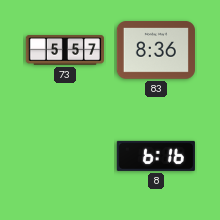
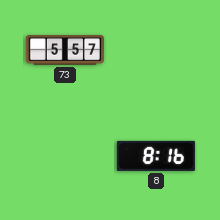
83: 8:36 -> none
8: 6:16 -> 8:16
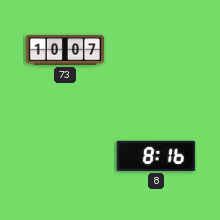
73: 5:57 -> 10:07
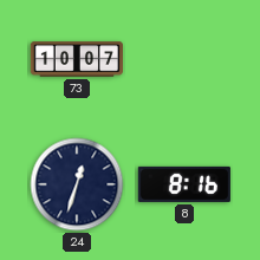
24: none -> 12:33
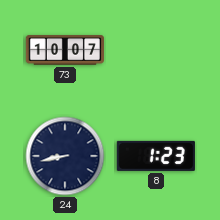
24: 12:33 -> 8:43
8: 8:16 -> 1:23
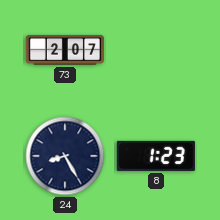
73: 10:07 -> 2:07
24: 8:43 -> 8:25
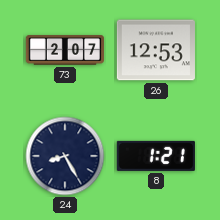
26: none -> 12:53
8: 1:23 -> 1:21
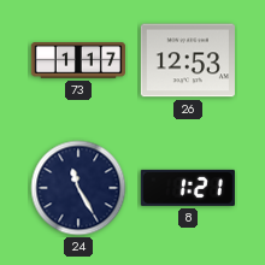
73: 2:07 -> 1:17
24: 8:25 -> 11:25
